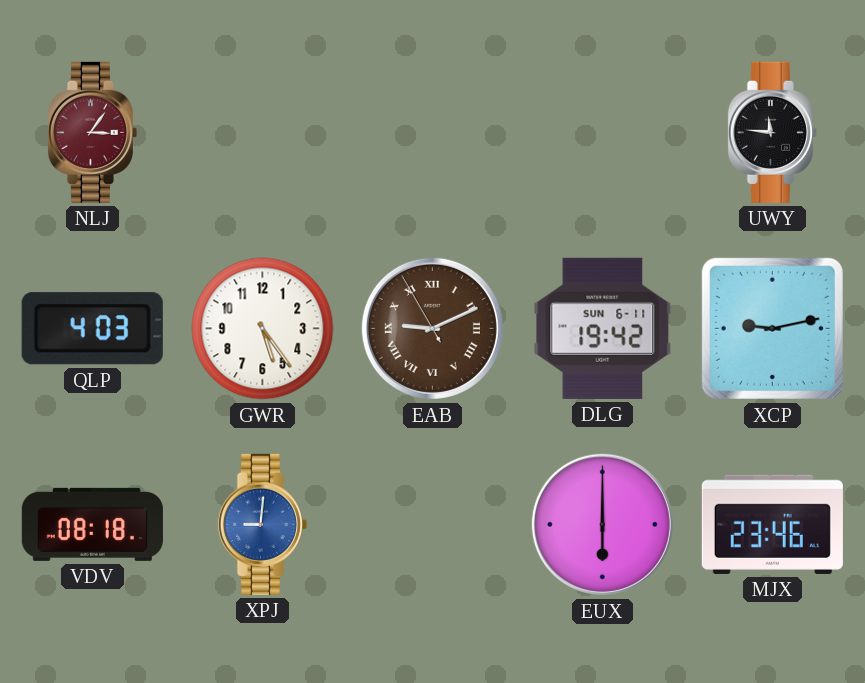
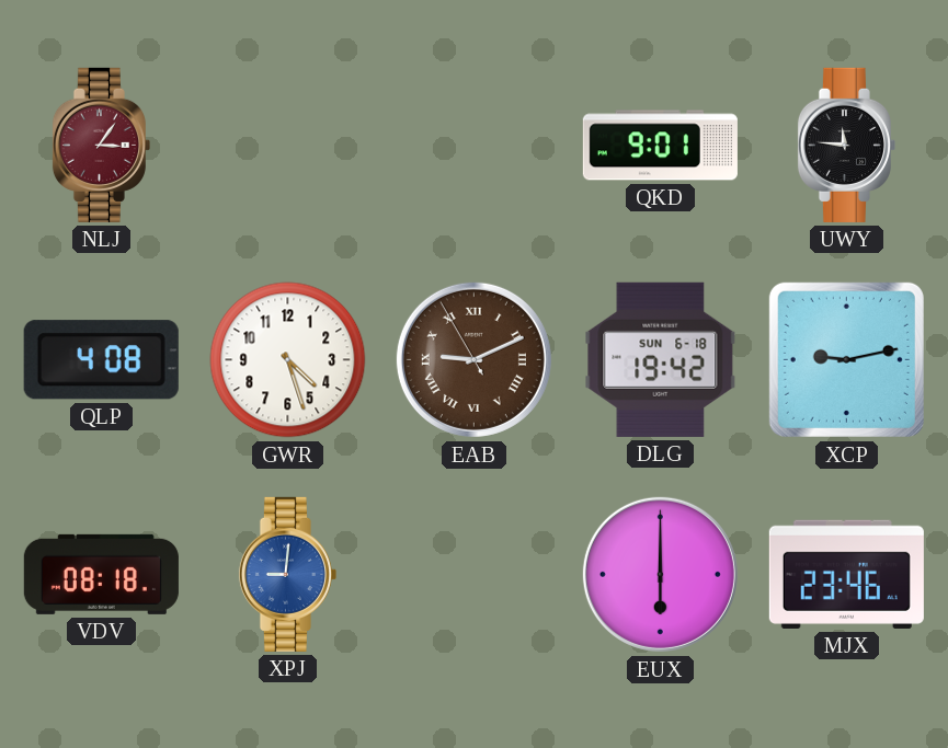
QKD: none -> 9:01
QLP: 4:03 -> 4:08
GWR: 5:24 -> 4:27
DLG date: SUN 6-11 -> SUN 6-18
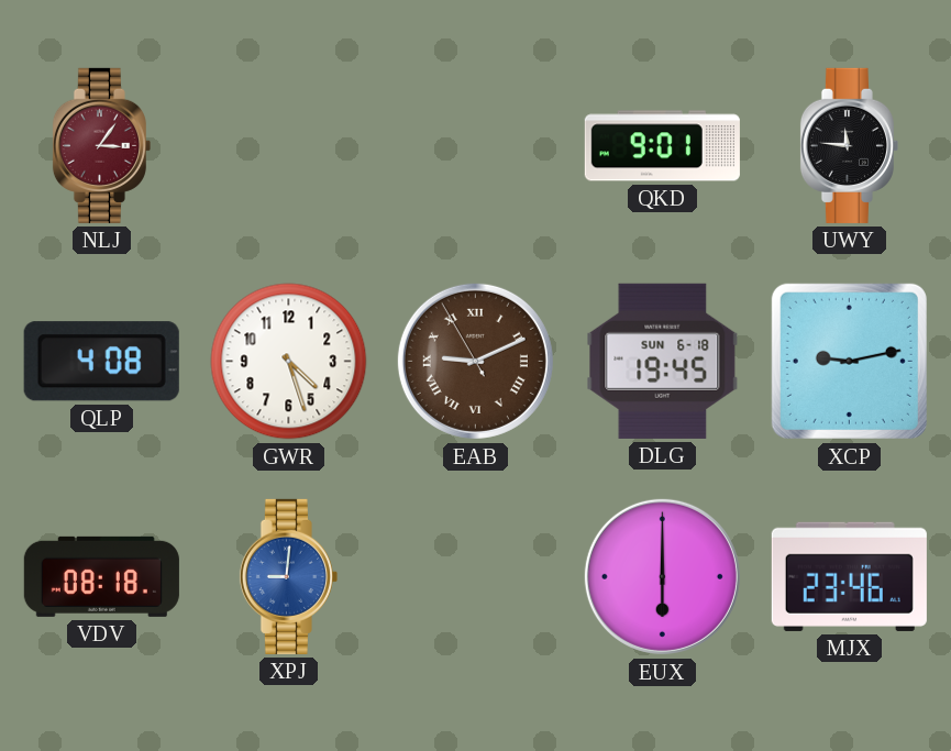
DLG: 19:42 -> 19:45
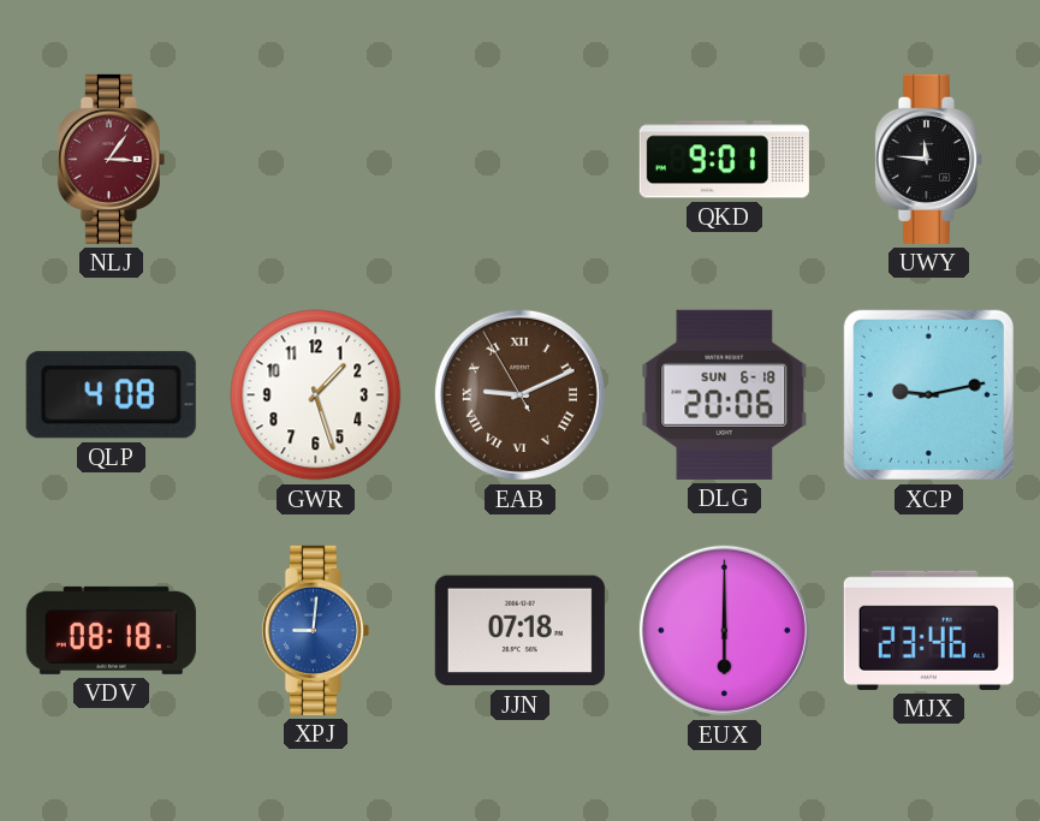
GWR: 4:27 -> 1:27
DLG: 19:45 -> 20:06
JJN: none -> 07:18
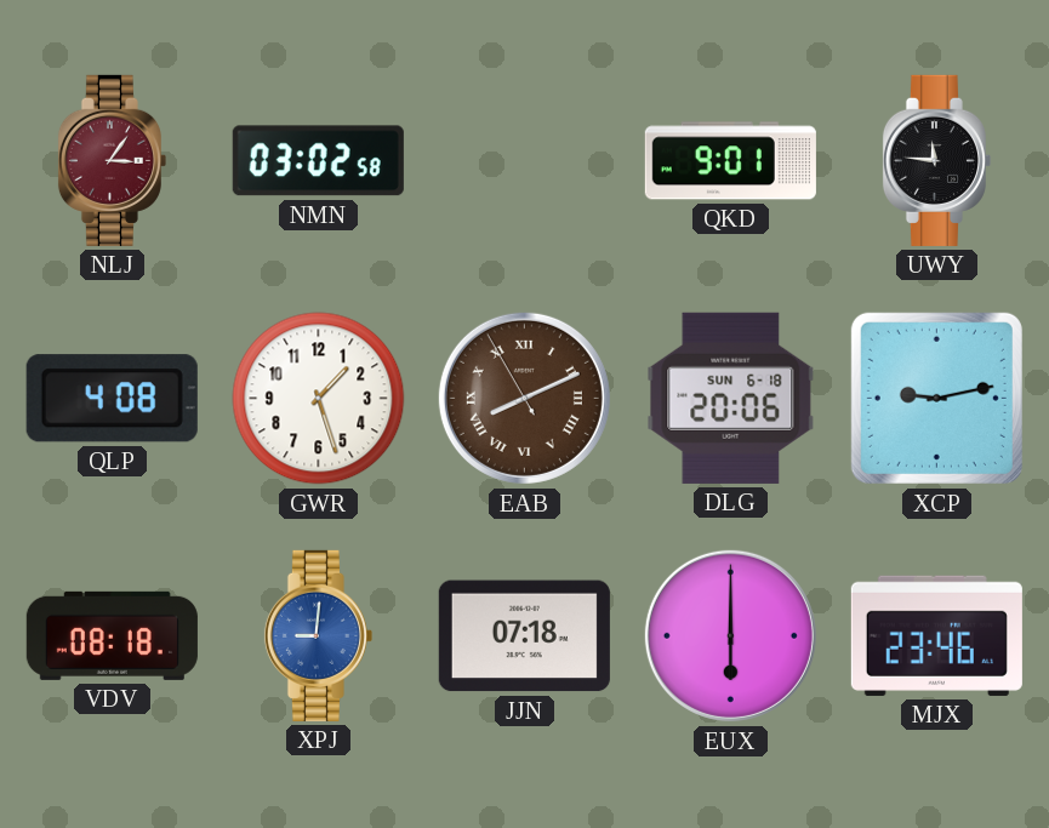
NMN: none -> 03:02
EAB: 9:10 -> 8:10
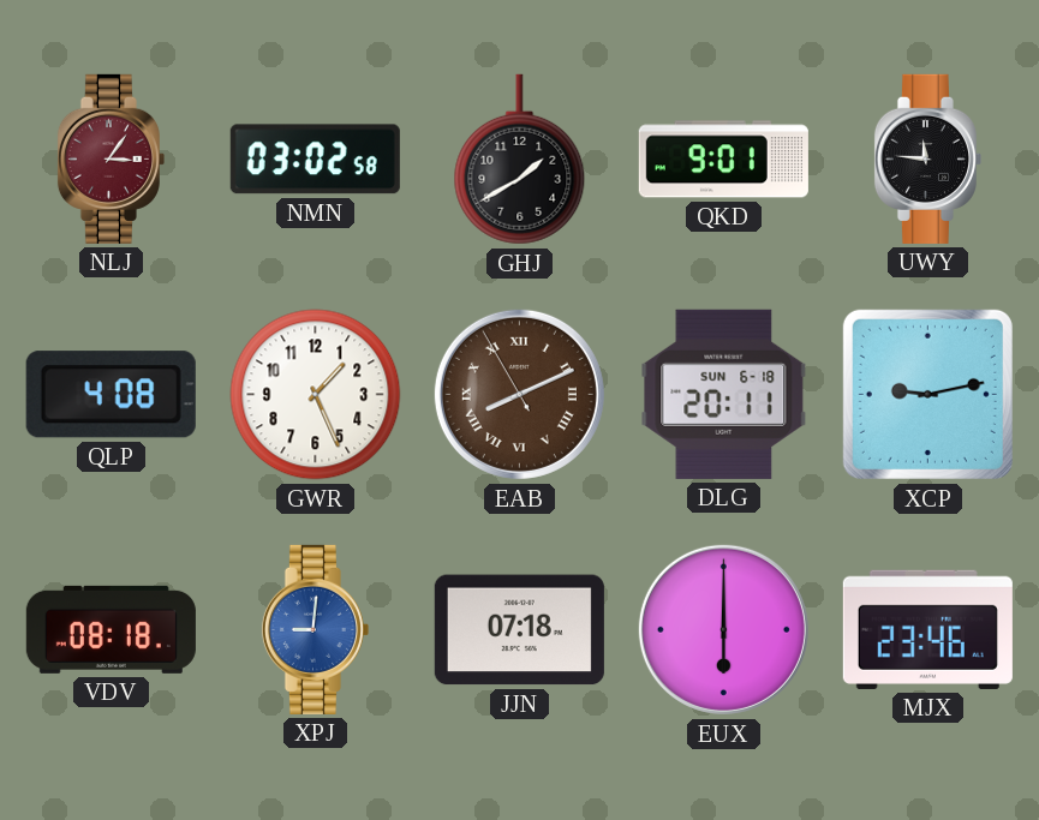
GHJ: none -> 1:40
GWR: 1:27 -> 1:26
DLG: 20:06 -> 20:11
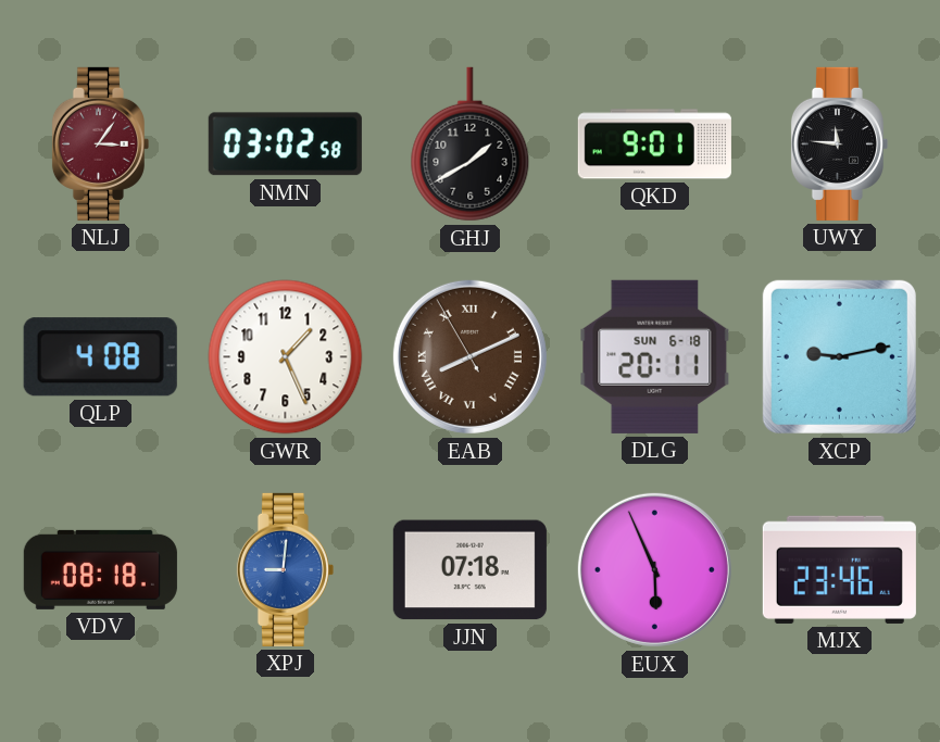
EUX: 6:00 -> 5:56
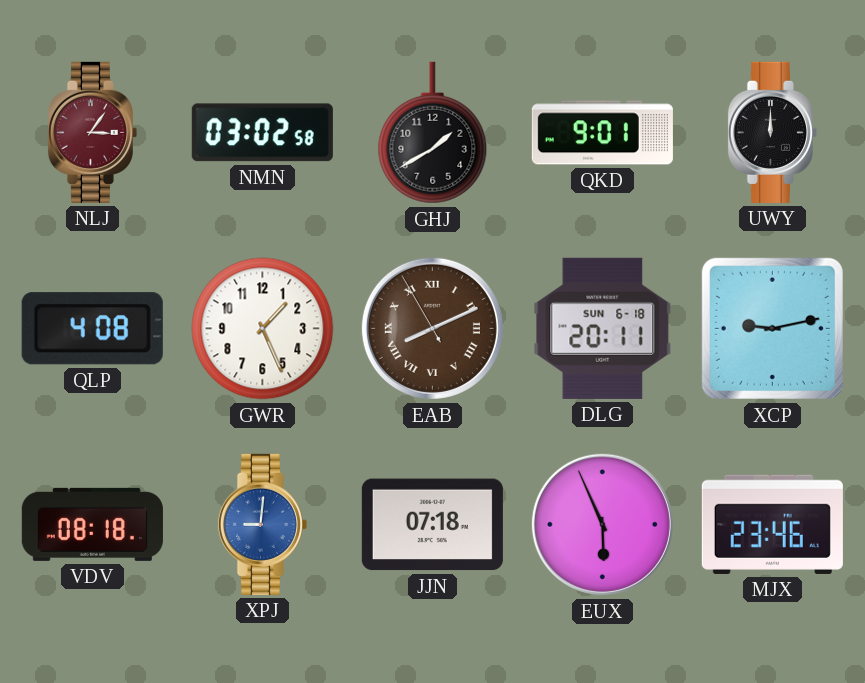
UWY: 11:46 -> 12:00
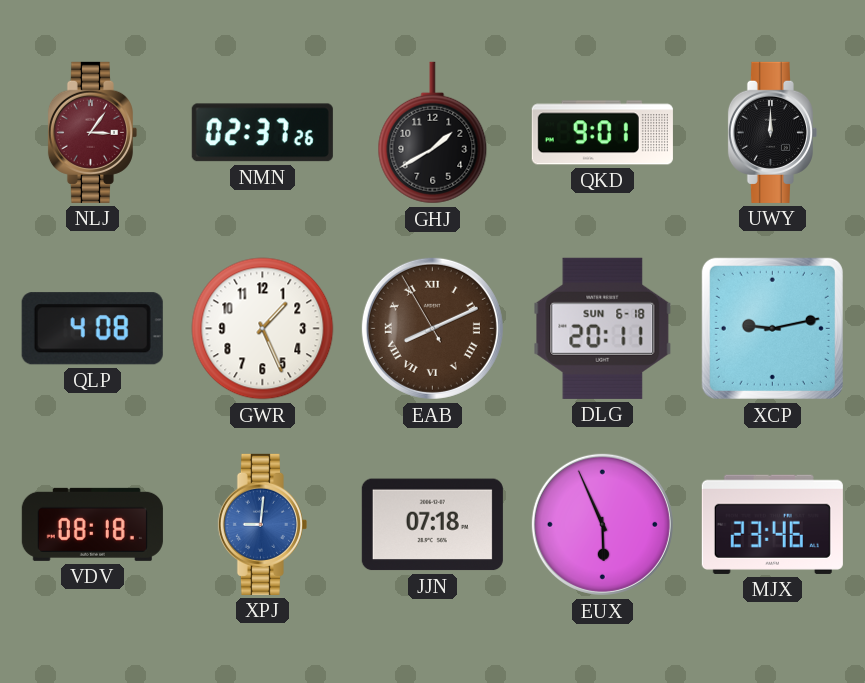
NMN: 03:02 -> 02:37
